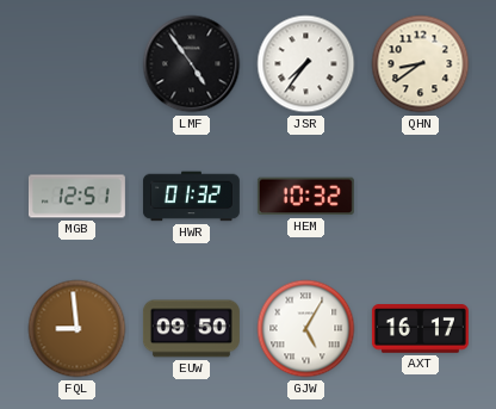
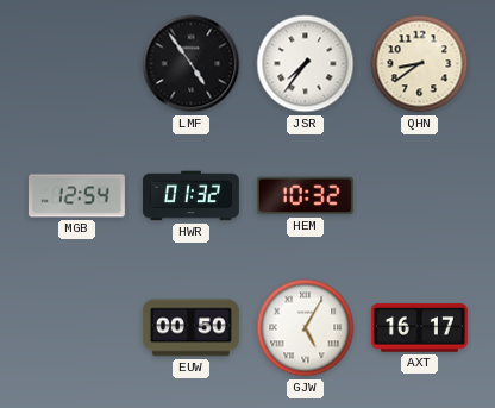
MGB: 12:51 -> 12:54
FQL: 8:59 -> none
EUW: 09:50 -> 00:50
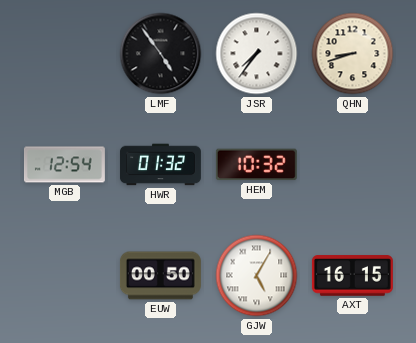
QHN: 8:39 -> 8:42
AXT: 16:17 -> 16:15
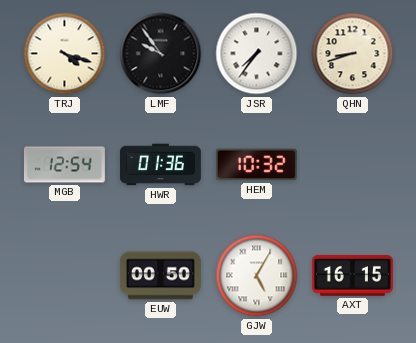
TRJ: none -> 4:18
LMF: 4:54 -> 9:54
HWR: 01:32 -> 01:36
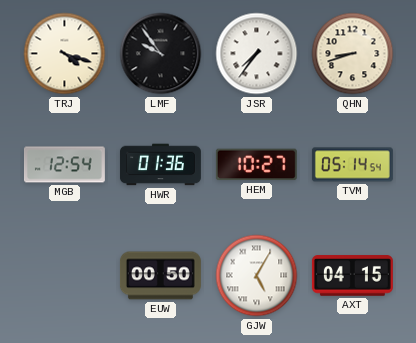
HEM: 10:32 -> 10:27
TVM: none -> 05:14
AXT: 16:15 -> 04:15
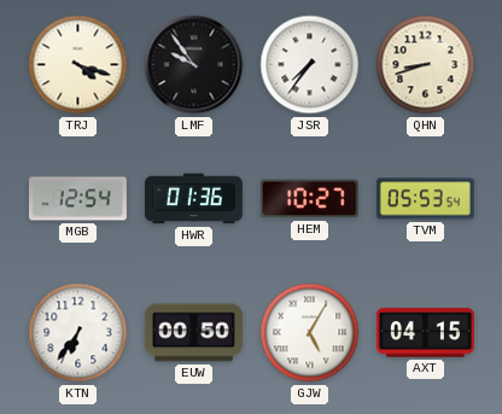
TVM: 05:14 -> 05:53
KTN: none -> 6:36
